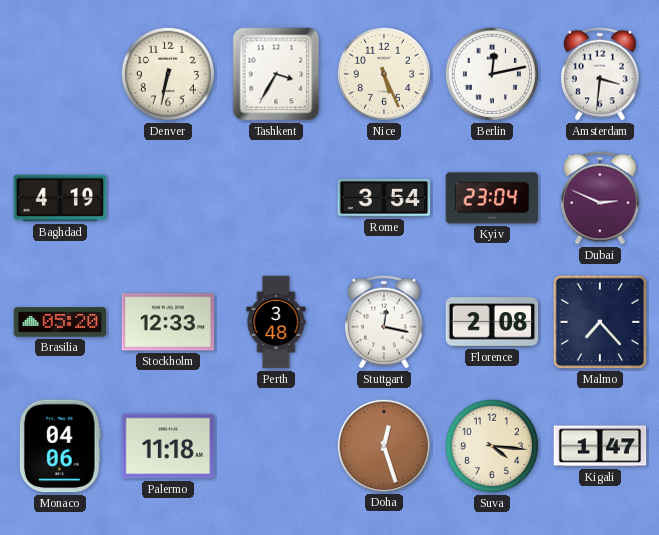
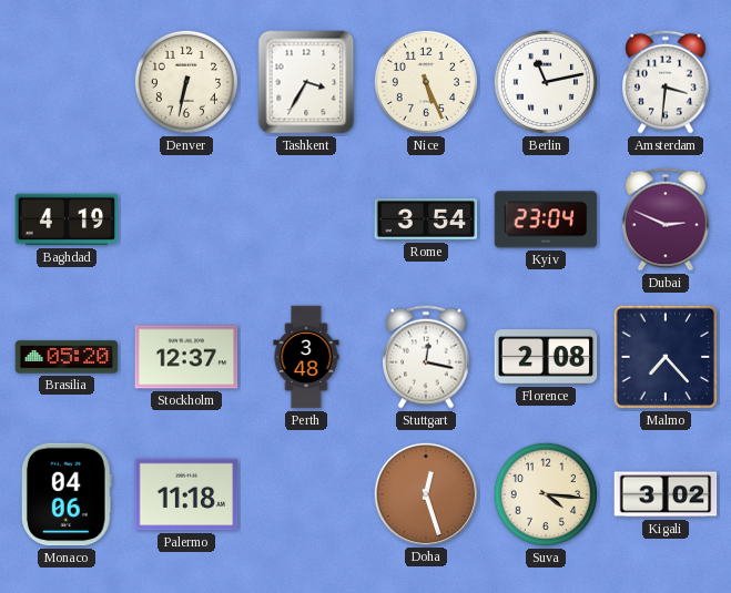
Berlin: 12:13 -> 11:13
Stockholm: 12:33 -> 12:37
Kigali: 1:47 -> 3:02
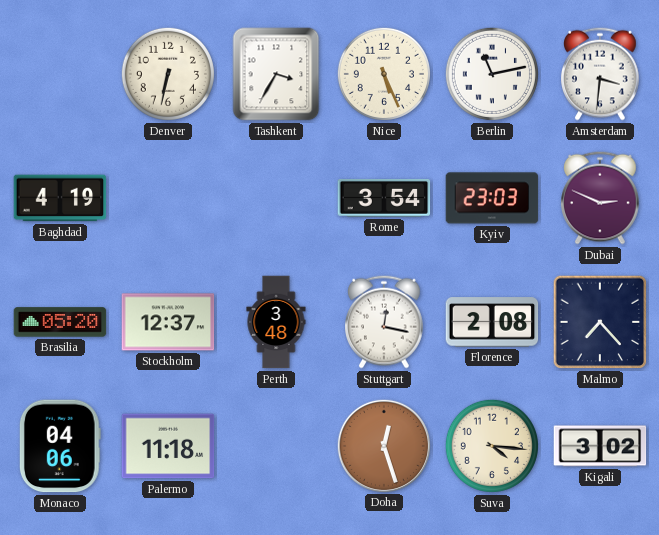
Kyiv: 23:04 -> 23:03
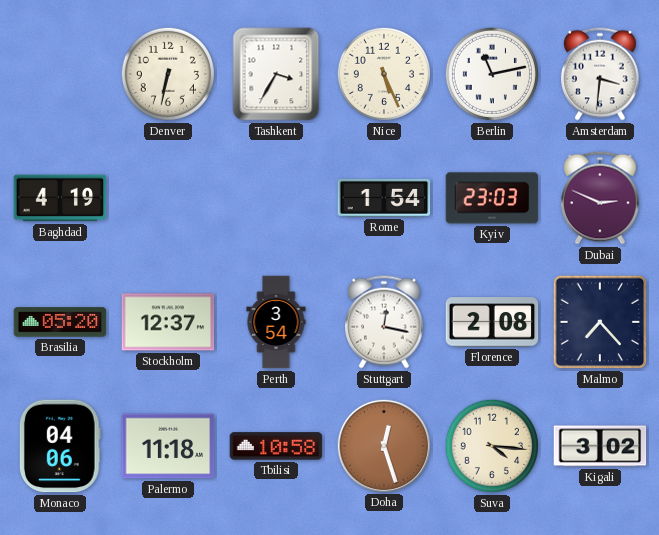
Rome: 3:54 -> 1:54
Perth: 3:48 -> 3:54
Tbilisi: none -> 10:58
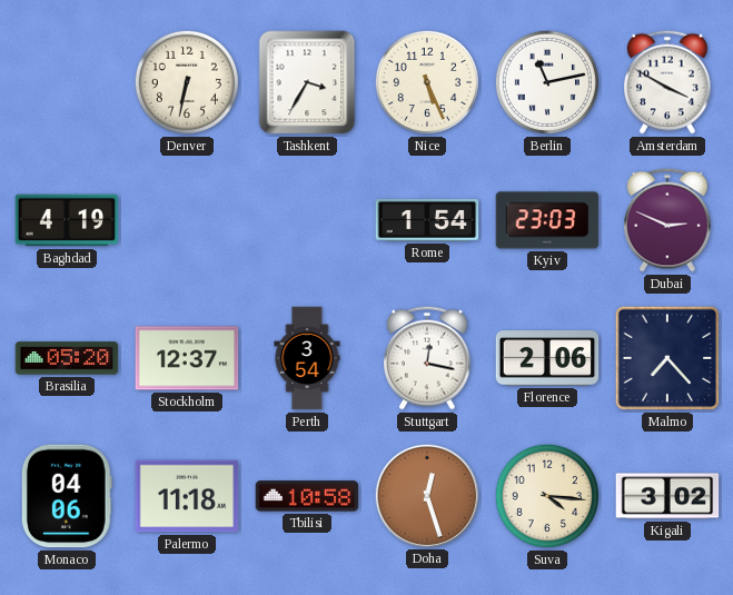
Amsterdam: 3:31 -> 3:50
Florence: 2:08 -> 2:06
